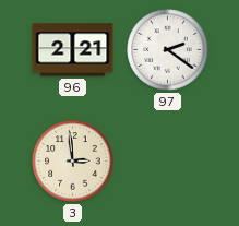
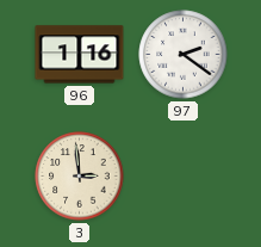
96: 2:21 -> 1:16
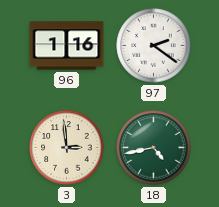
18: none -> 4:43
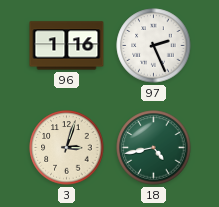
97: 2:21 -> 2:26
3: 2:59 -> 3:03
